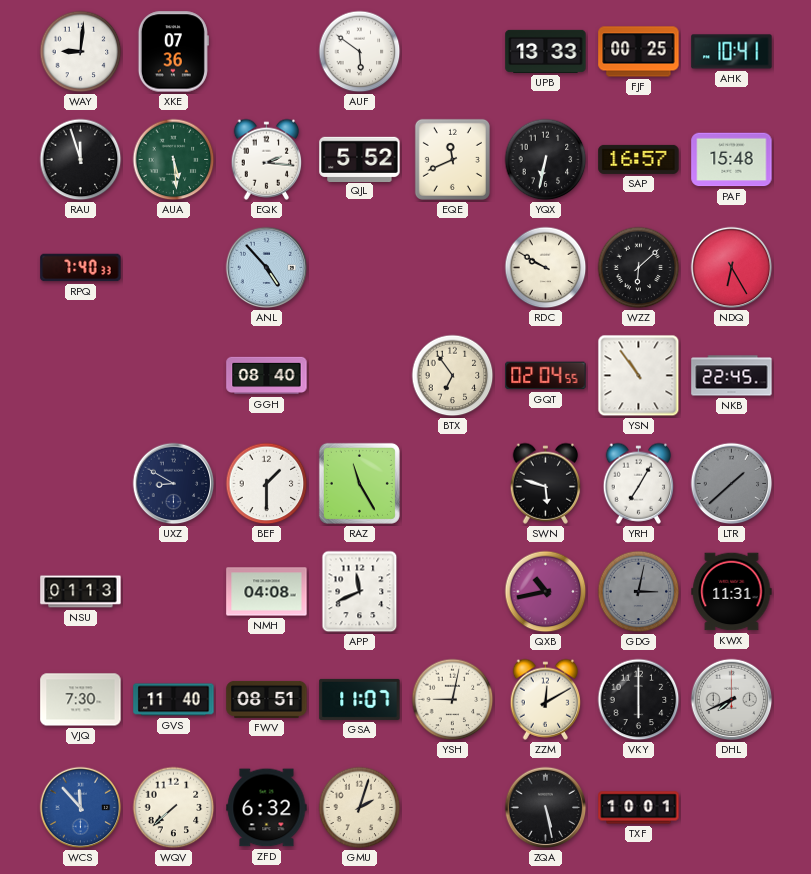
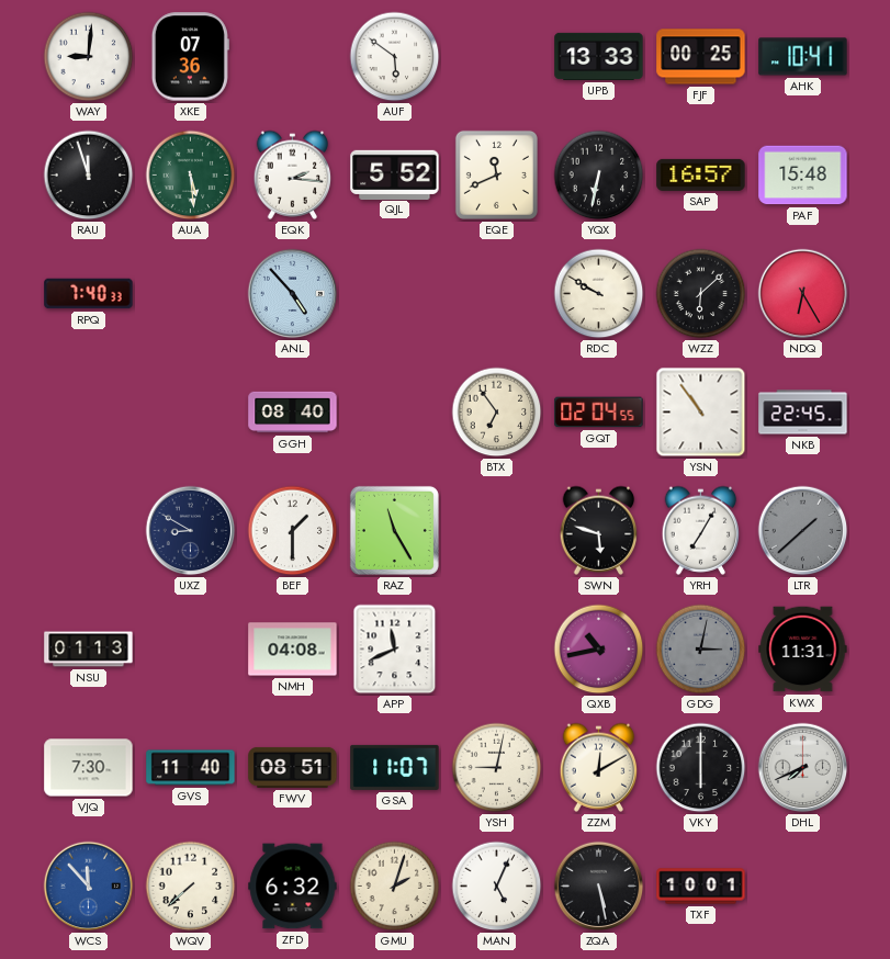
MAN: none -> 5:04
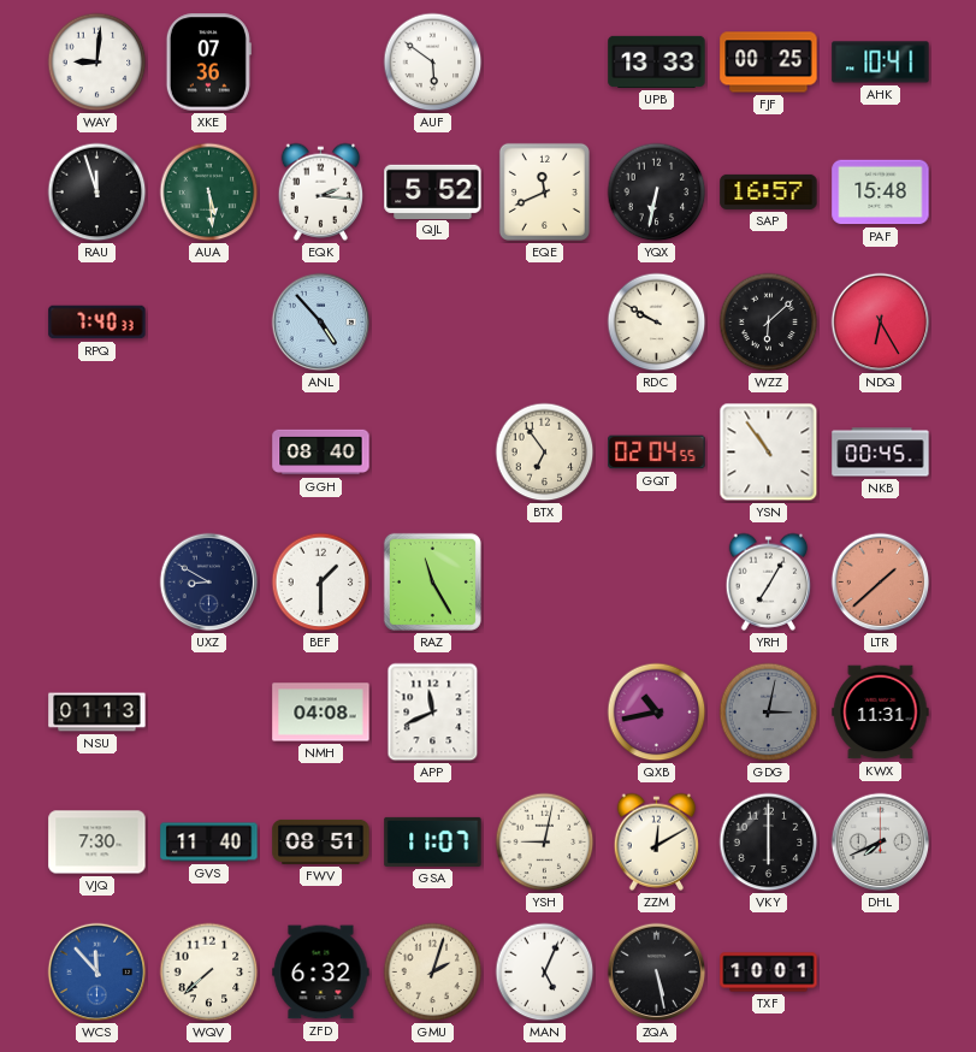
NKB: 22:45 -> 00:45
SWN: 5:48 -> none
LTR dial: grey -> salmon
